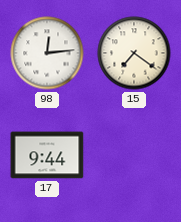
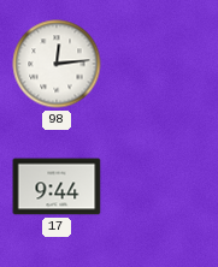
15: 7:21 -> none
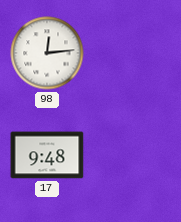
17: 9:44 -> 9:48
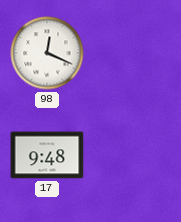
98: 12:14 -> 12:19
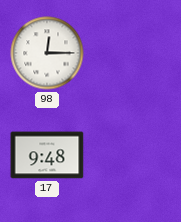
98: 12:19 -> 12:15
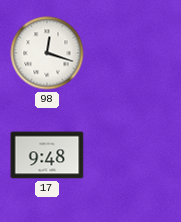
98: 12:15 -> 12:18
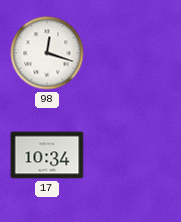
17: 9:48 -> 10:34
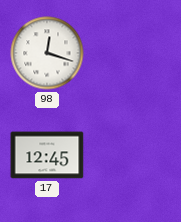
17: 10:34 -> 12:45
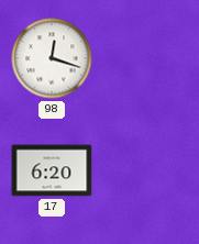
17: 12:45 -> 6:20
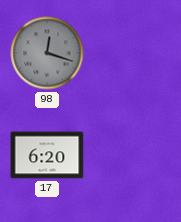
98 dial: white -> grey
